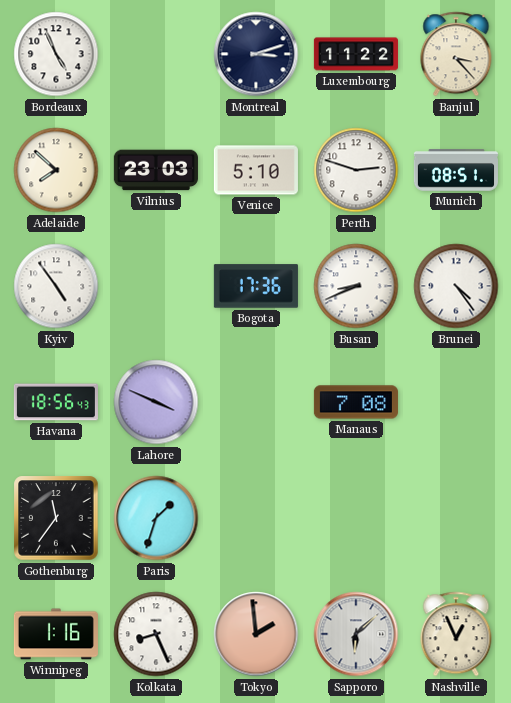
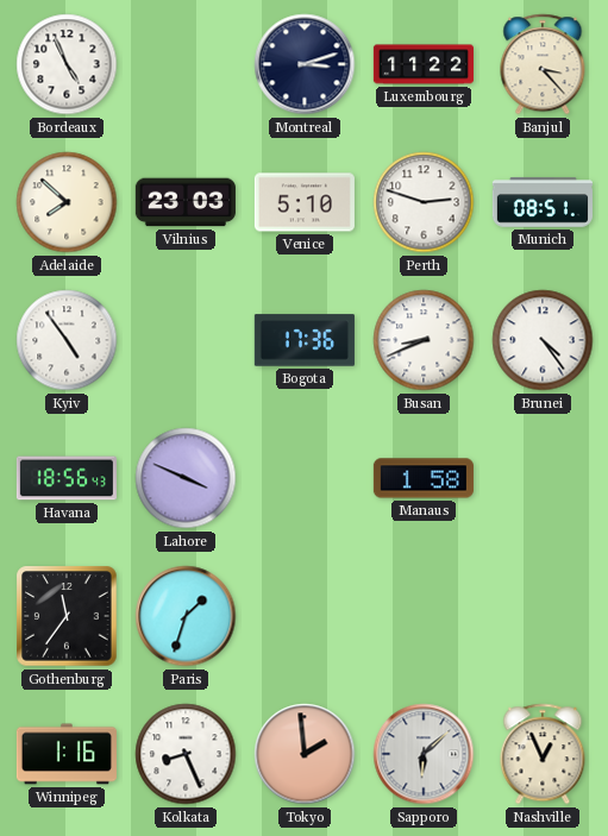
Manaus: 7:08 -> 1:58
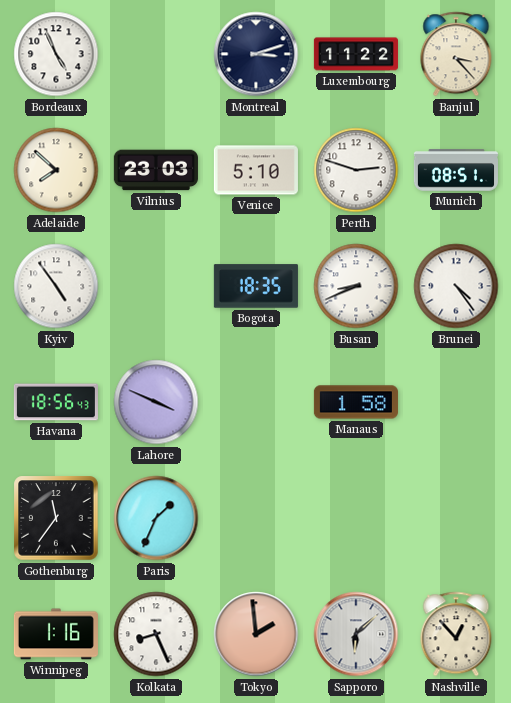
Bogota: 17:36 -> 18:35
Paris: 1:33 -> 1:34
Nashville: 12:56 -> 12:53
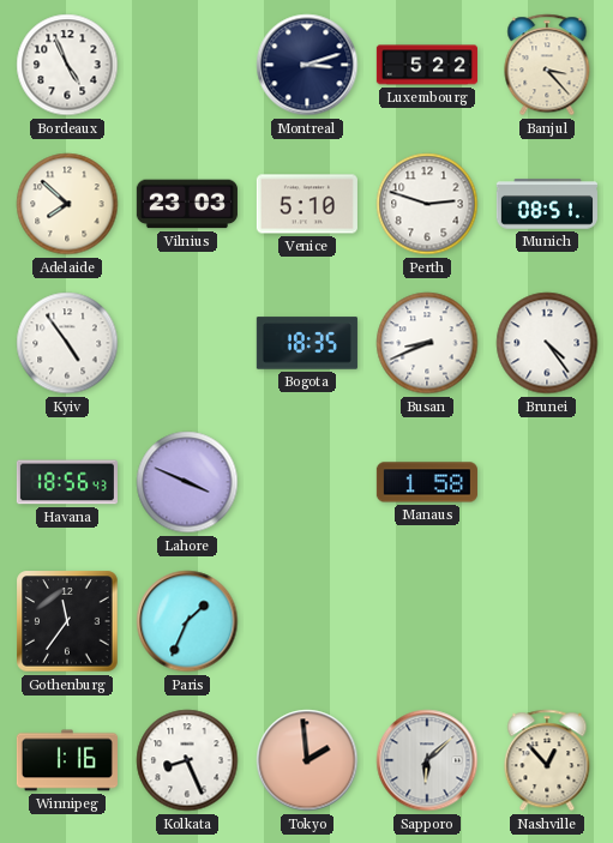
Luxembourg: 11:22 -> 5:22
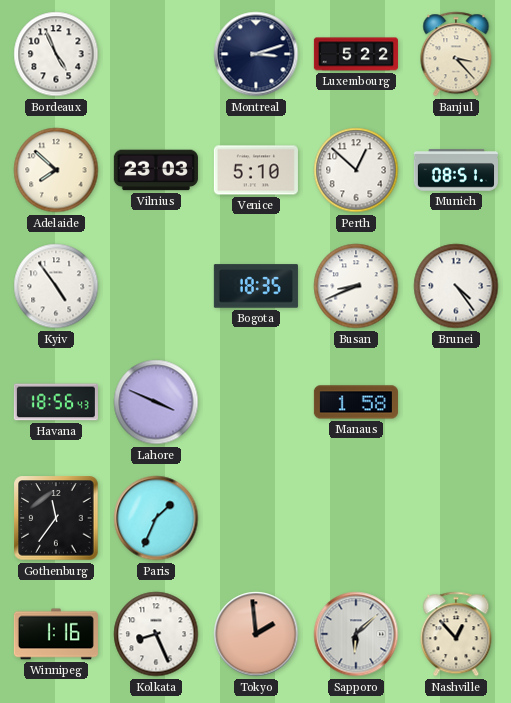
Perth: 2:48 -> 12:52
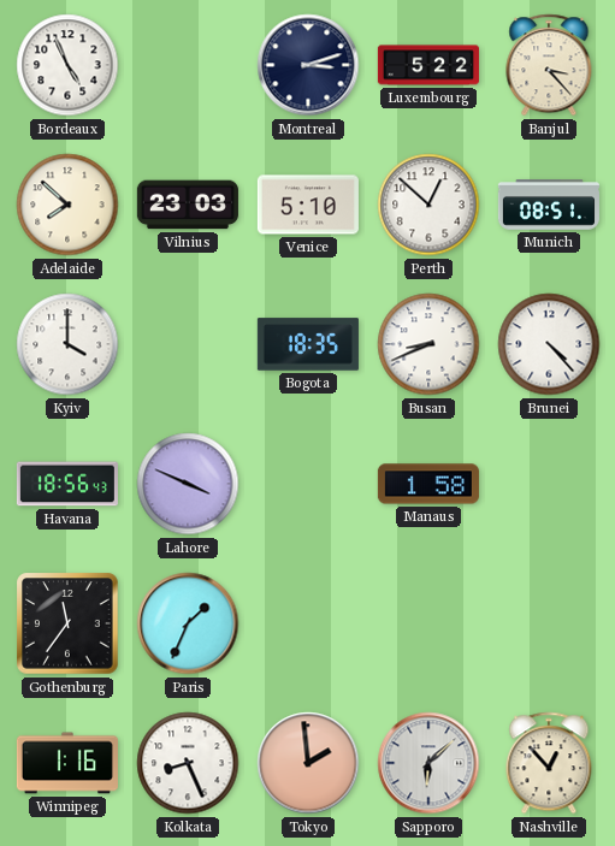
Kyiv: 4:54 -> 4:00
Brunei: 4:24 -> 4:23
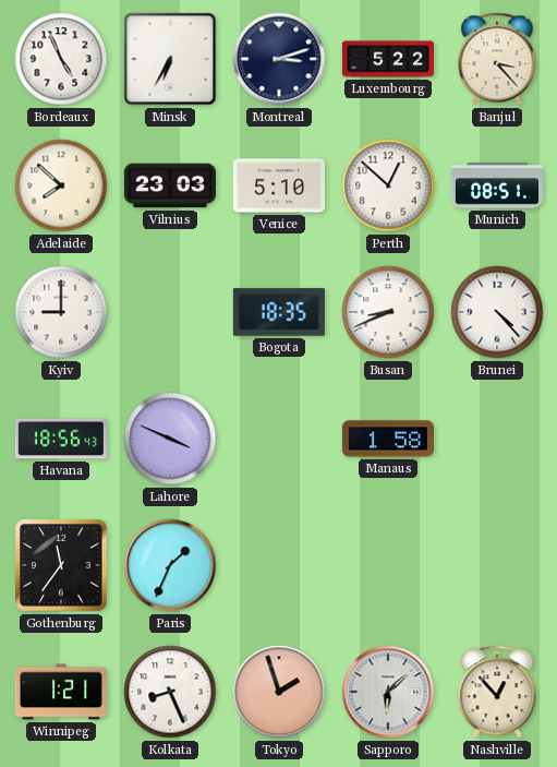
Minsk: none -> 6:35
Kyiv: 4:00 -> 9:00
Winnipeg: 1:16 -> 1:21
Tokyo: 1:59 -> 1:57
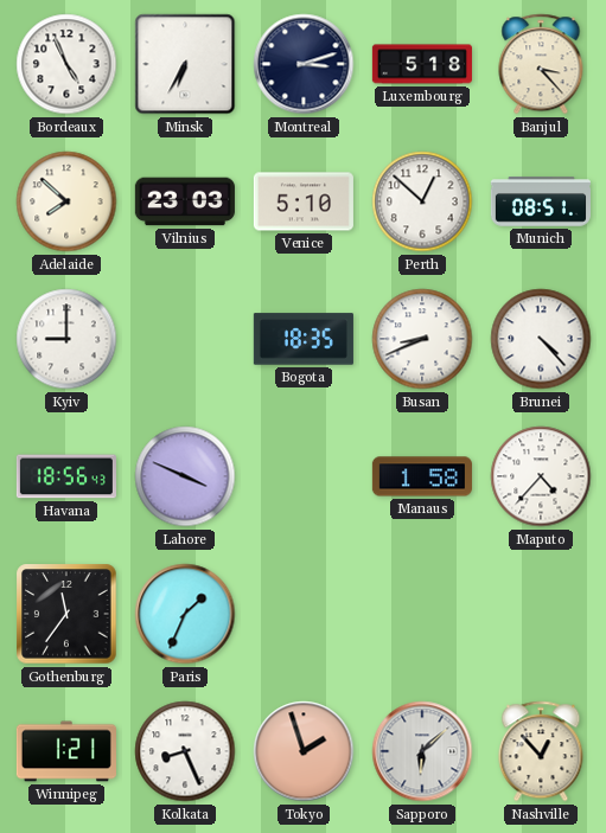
Luxembourg: 5:22 -> 5:18
Maputo: none -> 4:37
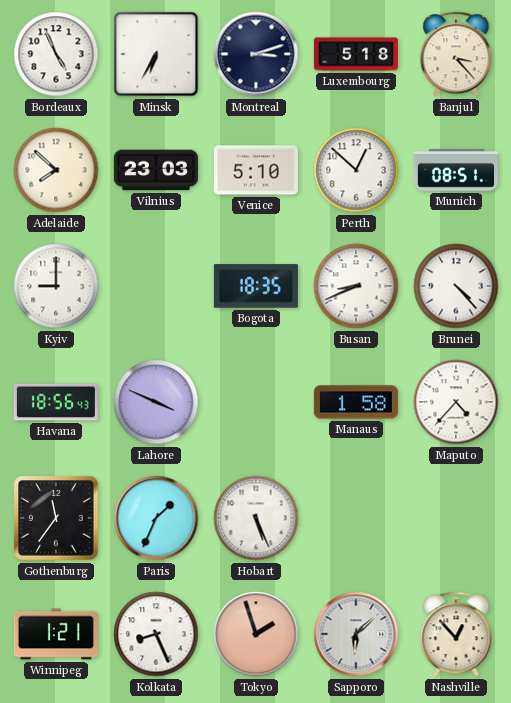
Hobart: none -> 5:26
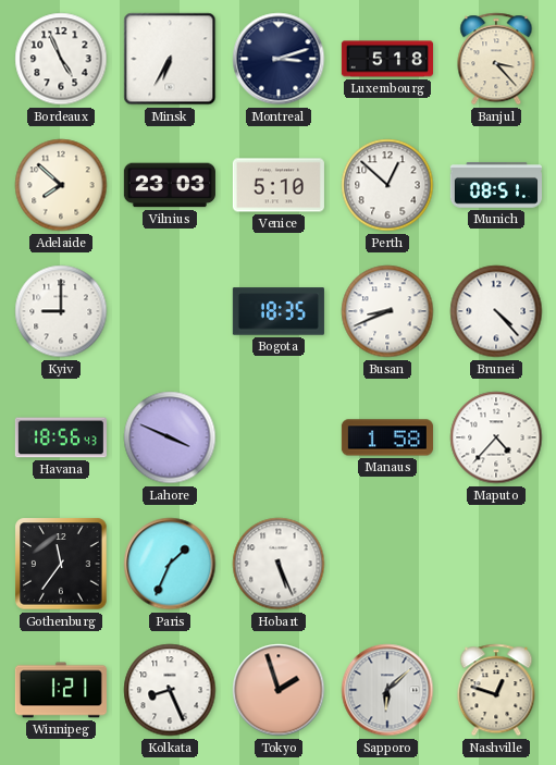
Nashville: 12:53 -> 12:48
